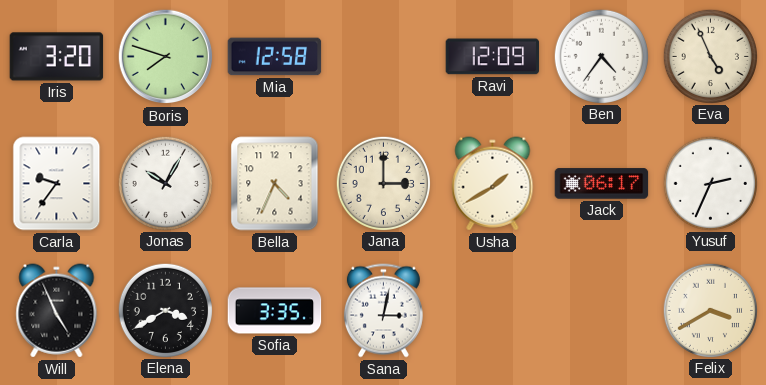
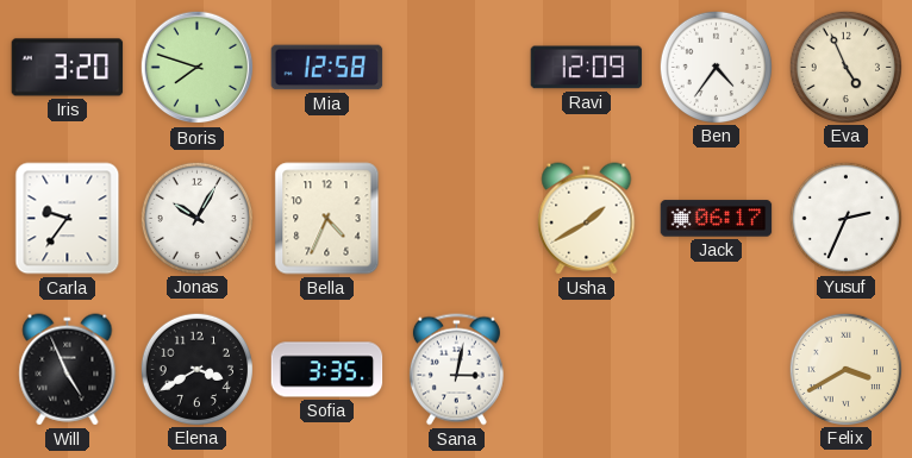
Jana: 3:00 -> none
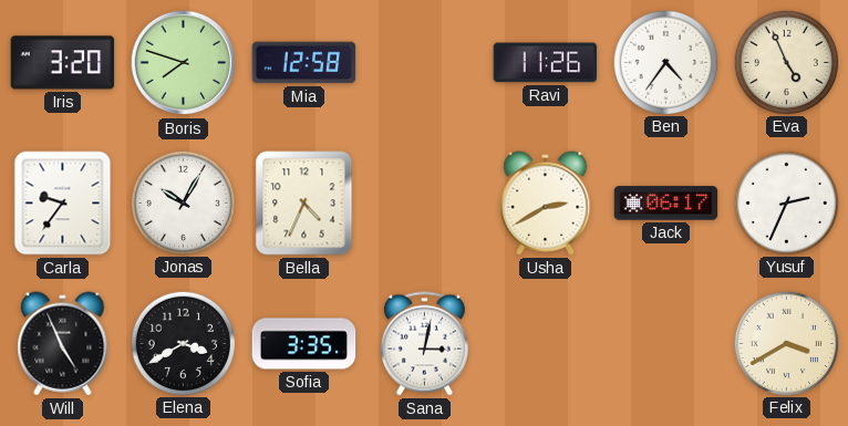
Ravi: 12:09 -> 11:26
Usha: 1:40 -> 2:40
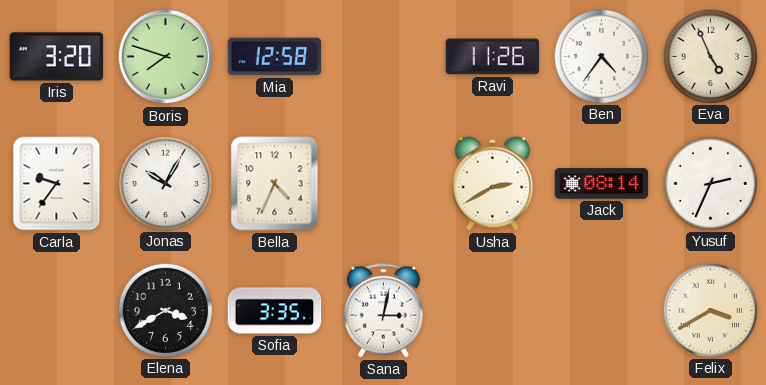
Jack: 06:17 -> 08:14
Will: 4:56 -> none
